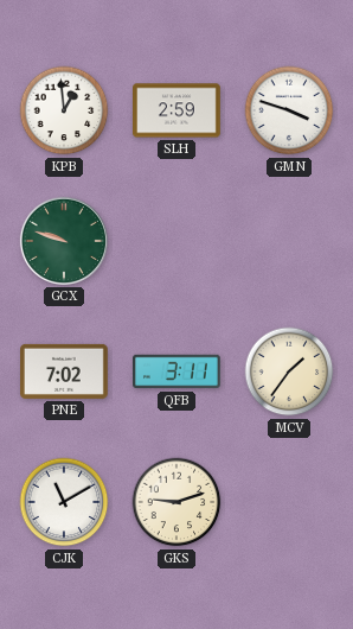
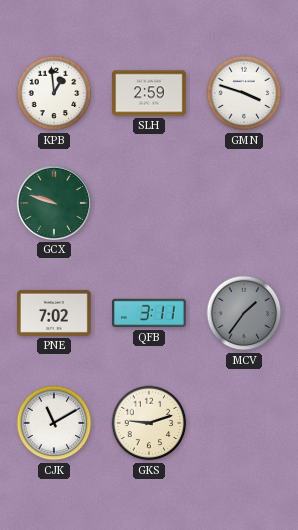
MCV dial: cream -> grey
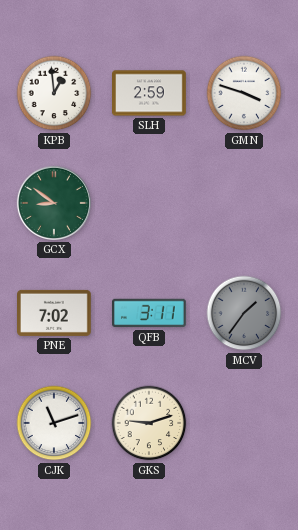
GCX: 9:48 -> 8:51
CJK: 11:10 -> 11:12
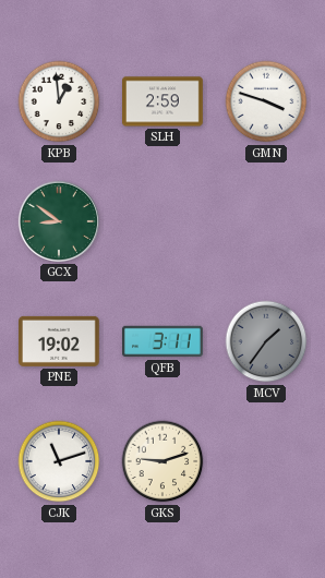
PNE: 7:02 -> 19:02
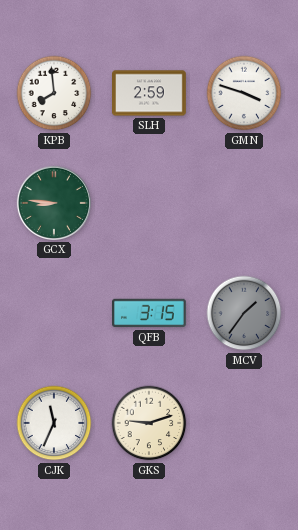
KPB: 12:59 -> 7:59
GCX: 8:51 -> 8:46
PNE: 19:02 -> none
QFB: 3:11 -> 3:15
CJK: 11:12 -> 11:34
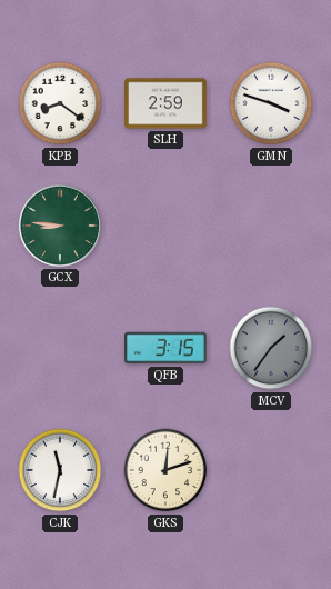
KPB: 7:59 -> 8:21
CJK: 11:34 -> 11:32
GKS: 9:12 -> 12:12
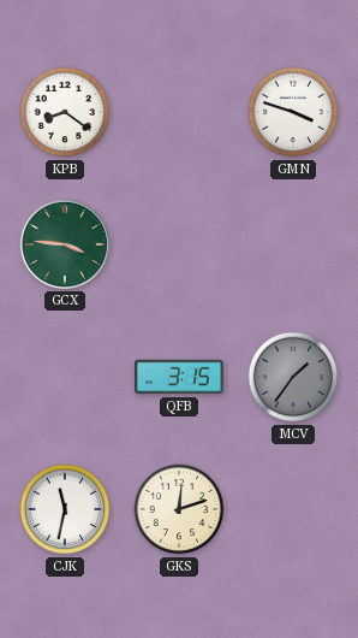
SLH: 2:59 -> none
GCX: 8:46 -> 3:46
